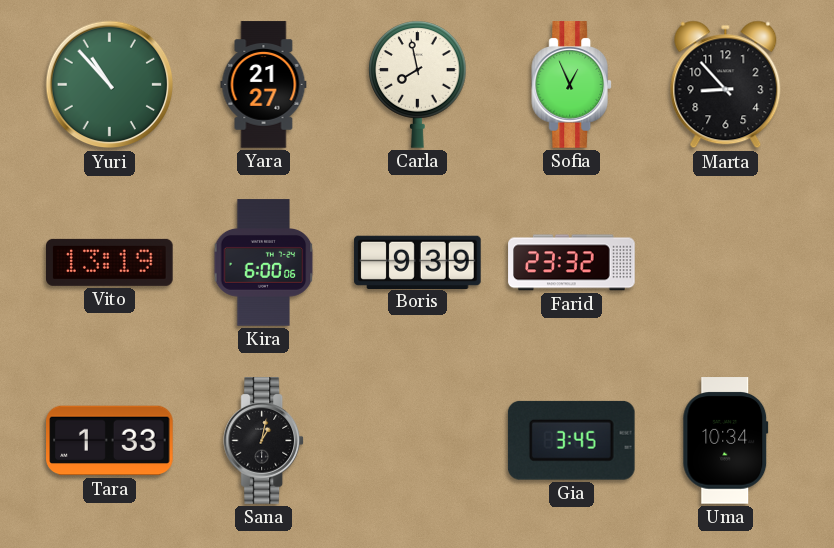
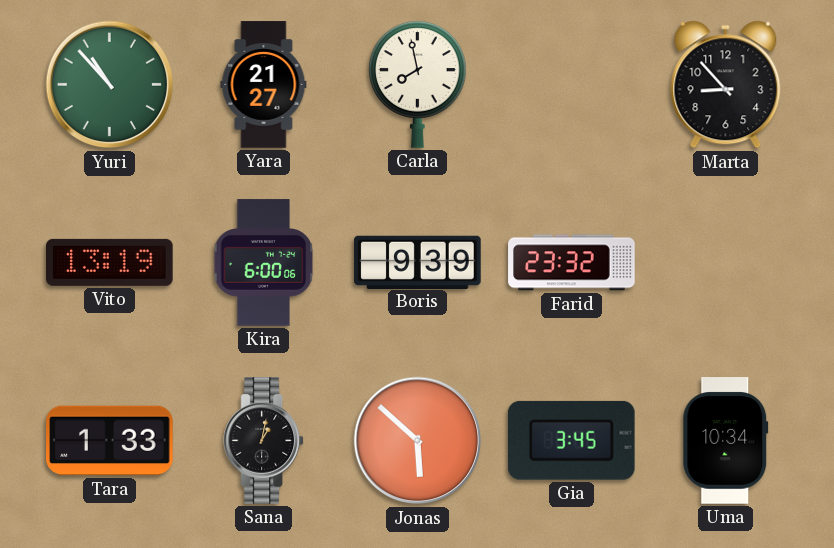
Sofia: 12:56 -> none
Jonas: none -> 5:52
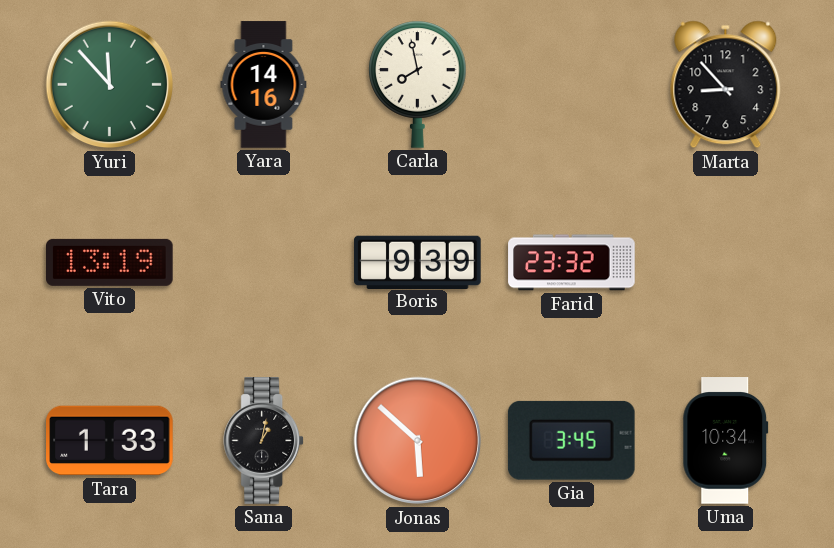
Yuri: 10:53 -> 11:53
Yara: 21:27 -> 14:16
Kira: 6:00 -> none
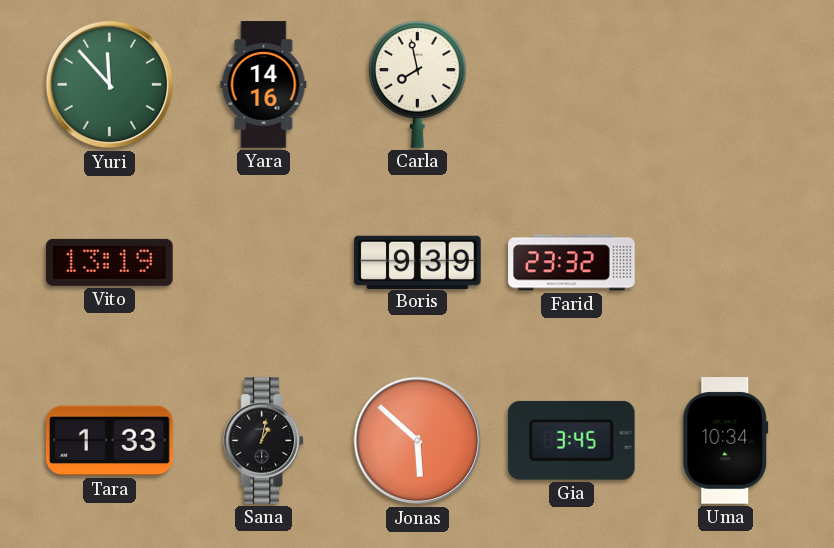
Marta: 8:53 -> none
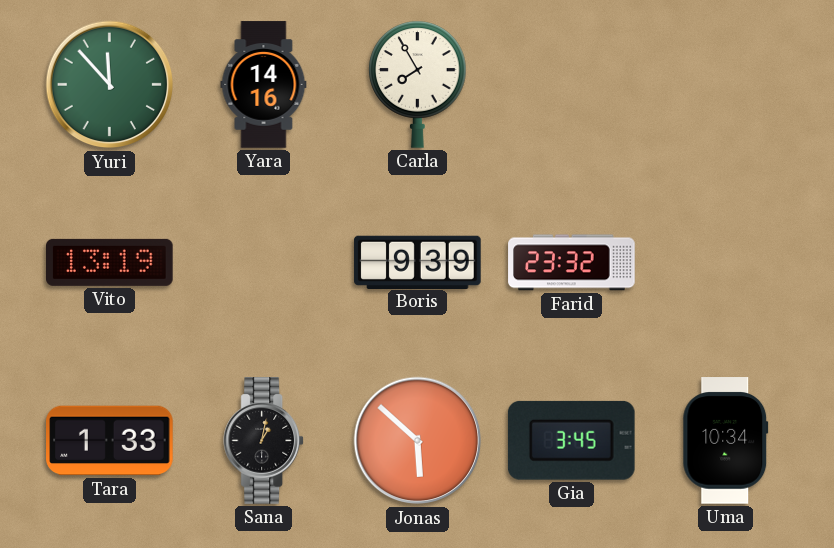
Carla: 7:58 -> 7:55
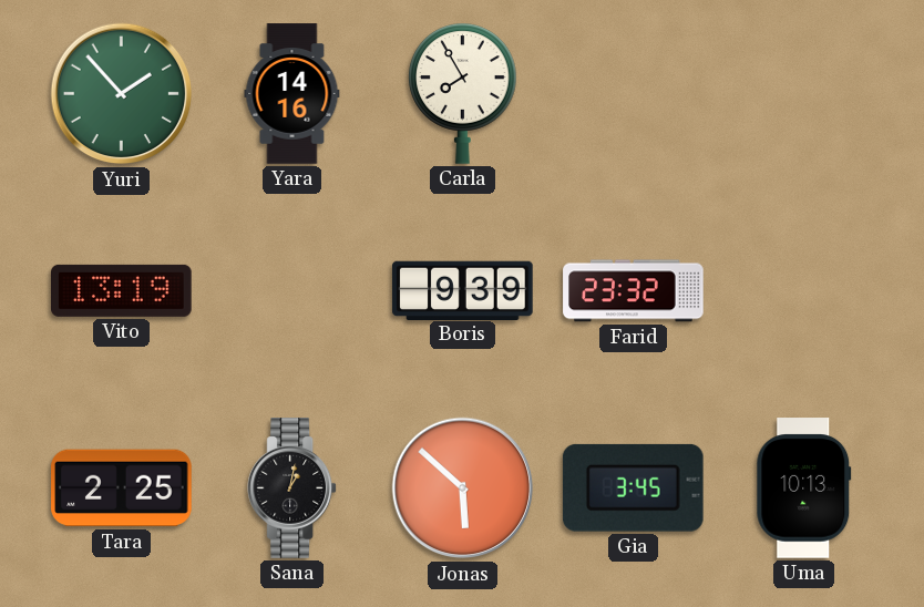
Yuri: 11:53 -> 1:53
Tara: 1:33 -> 2:25
Uma: 10:34 -> 10:13
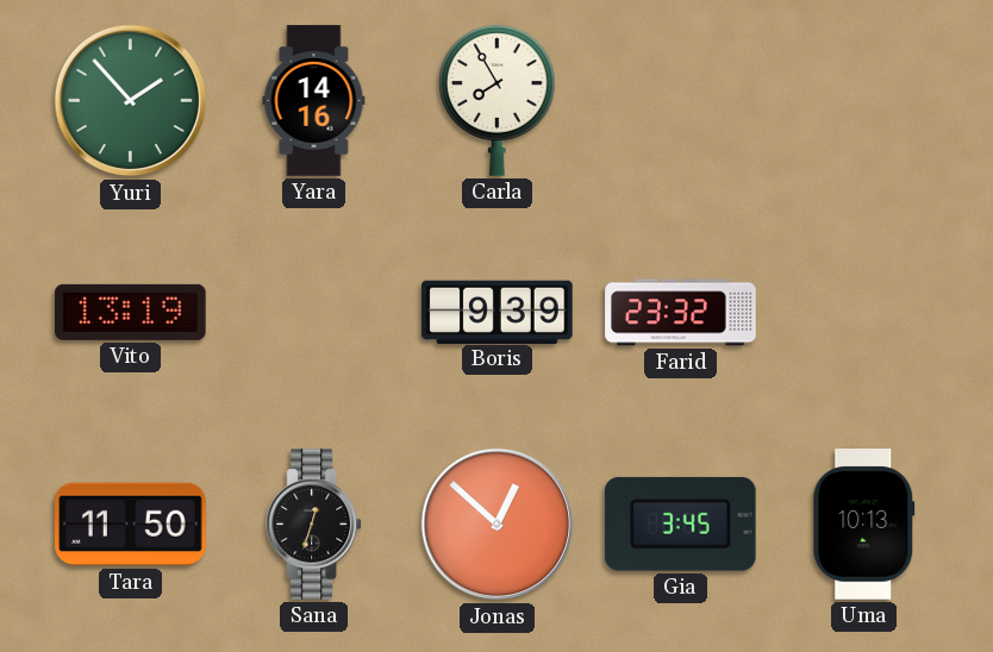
Tara: 2:25 -> 11:50
Sana: 1:02 -> 12:33
Jonas: 5:52 -> 12:52
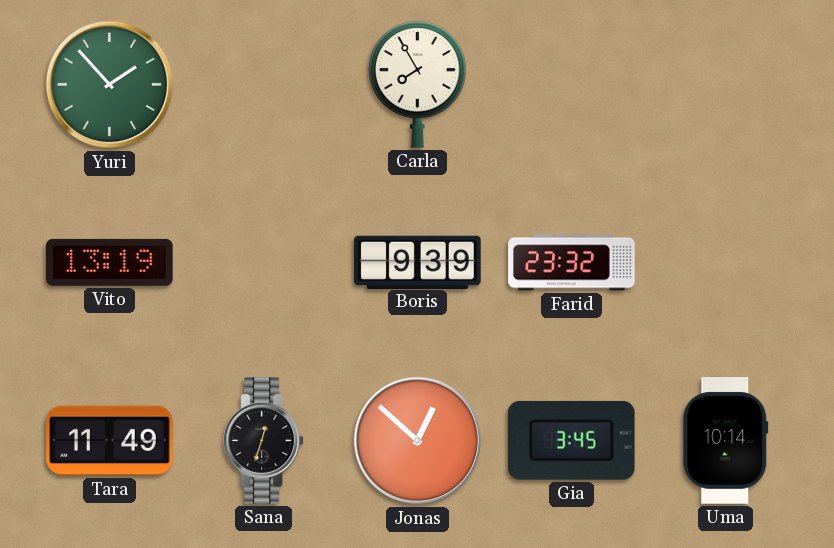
Yara: 14:16 -> none
Tara: 11:50 -> 11:49
Uma: 10:13 -> 10:14
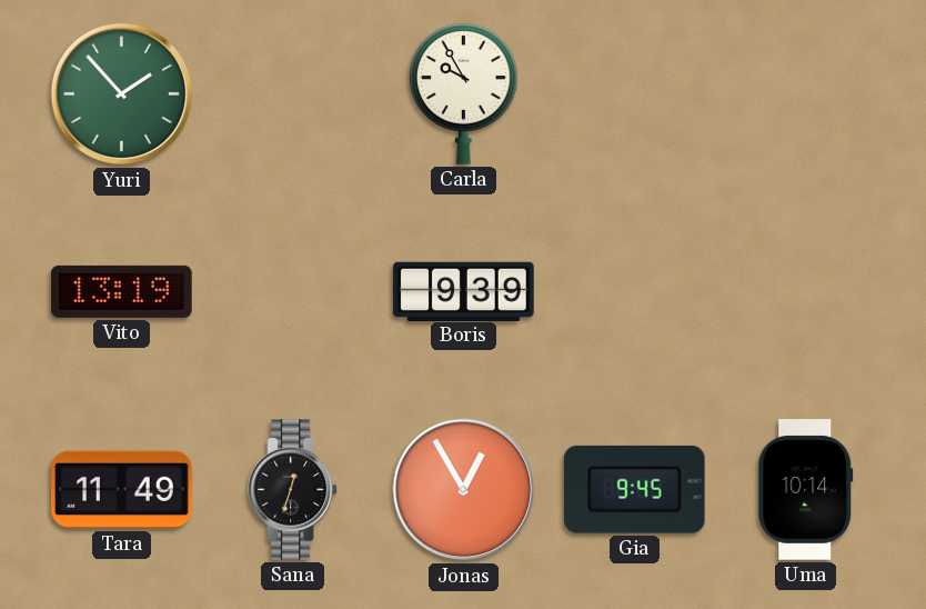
Carla: 7:55 -> 9:55
Farid: 23:32 -> none
Jonas: 12:52 -> 12:55
Gia: 3:45 -> 9:45
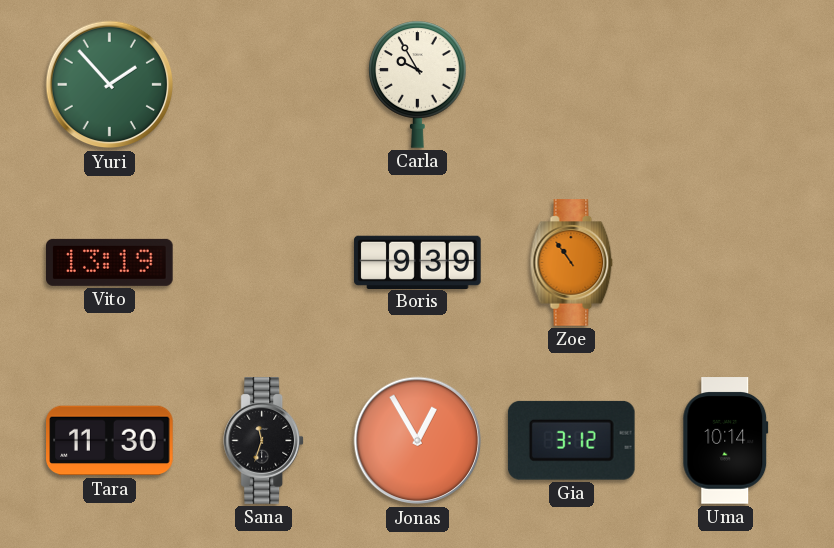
Zoe: none -> 10:54
Tara: 11:49 -> 11:30
Sana: 12:33 -> 11:33
Gia: 9:45 -> 3:12
